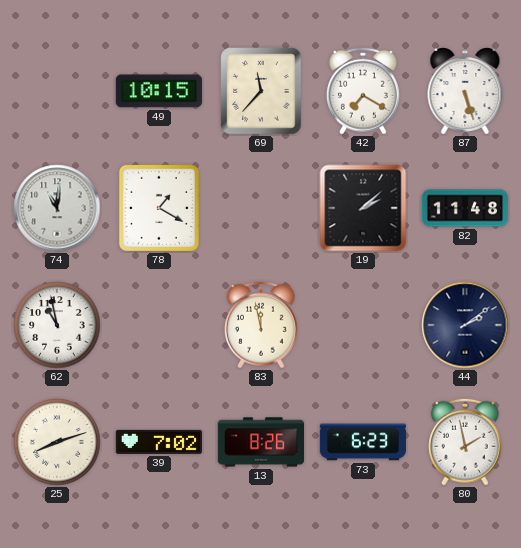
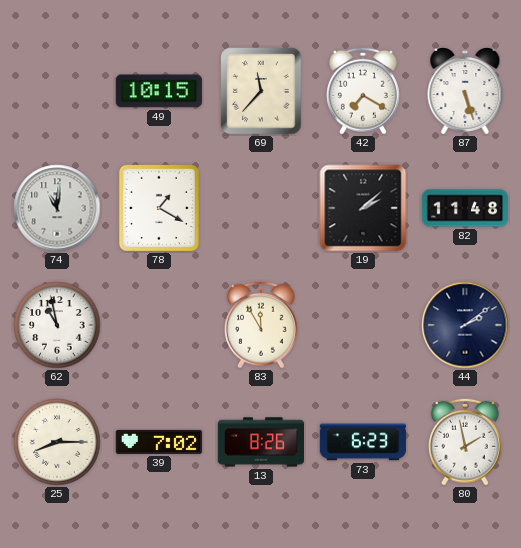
83: 11:58 -> 11:55
25: 8:12 -> 8:15
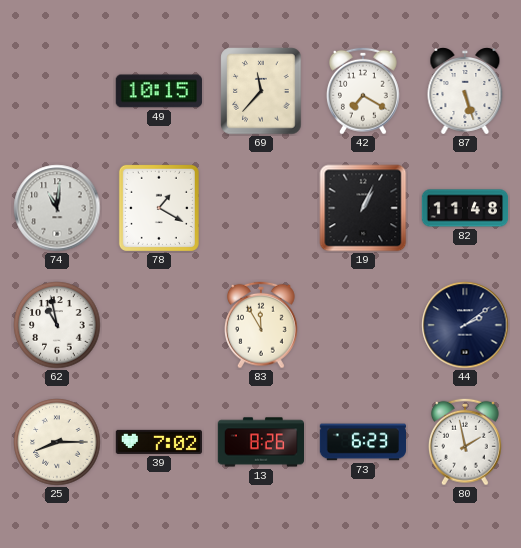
19: 2:08 -> 1:04
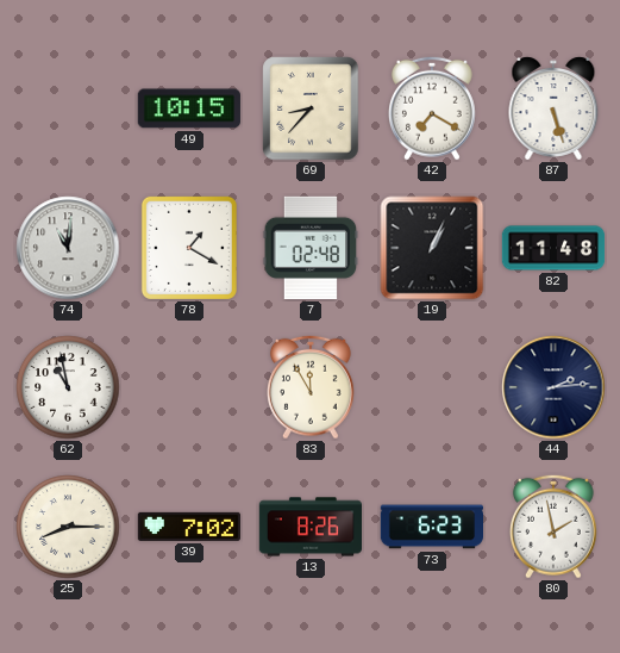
69: 11:37 -> 8:37
7: none -> 02:48
44: 2:09 -> 2:14
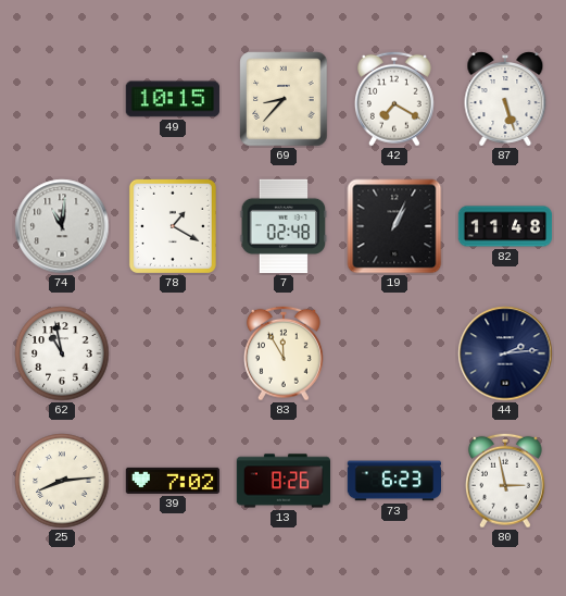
25: 8:15 -> 8:14
80: 1:58 -> 2:58
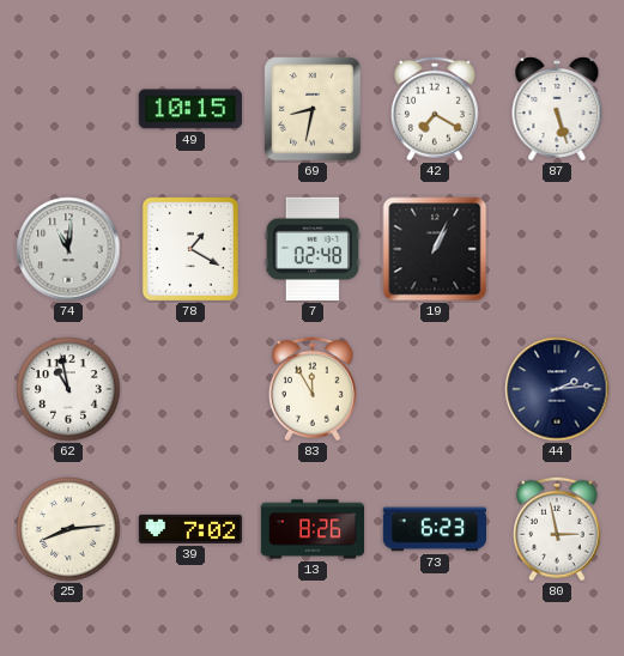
69: 8:37 -> 8:32
82: 11:48 -> none
